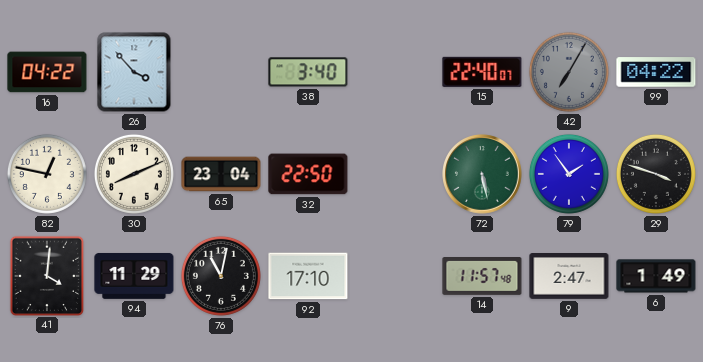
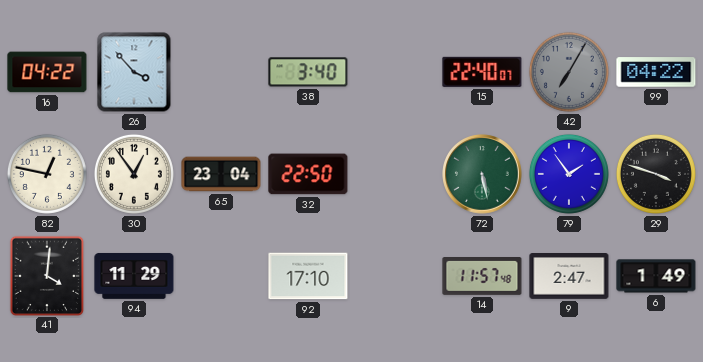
30: 8:11 -> 12:54
76: 11:02 -> none
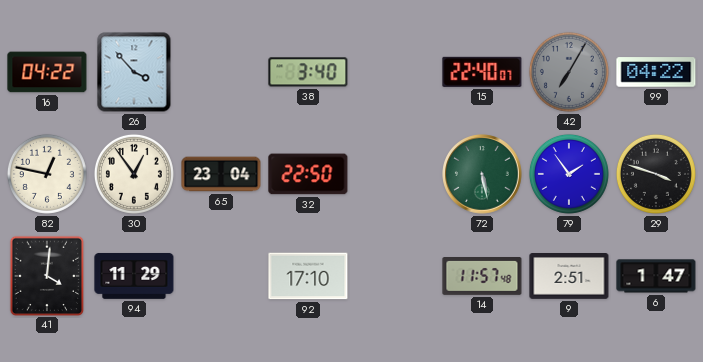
9: 2:47 -> 2:51
6: 1:49 -> 1:47
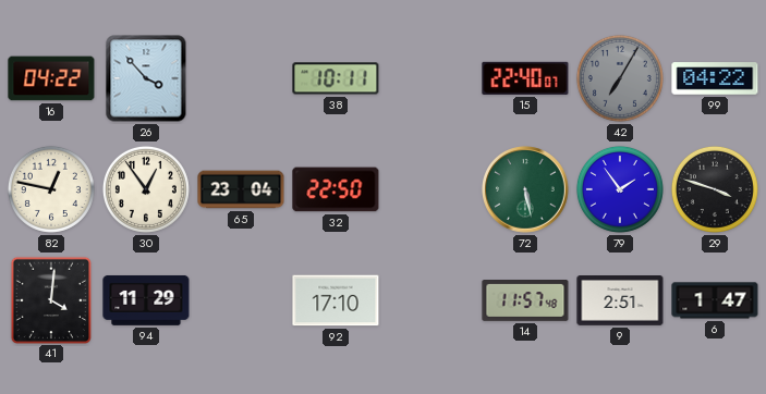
38: 3:40 -> 10:11
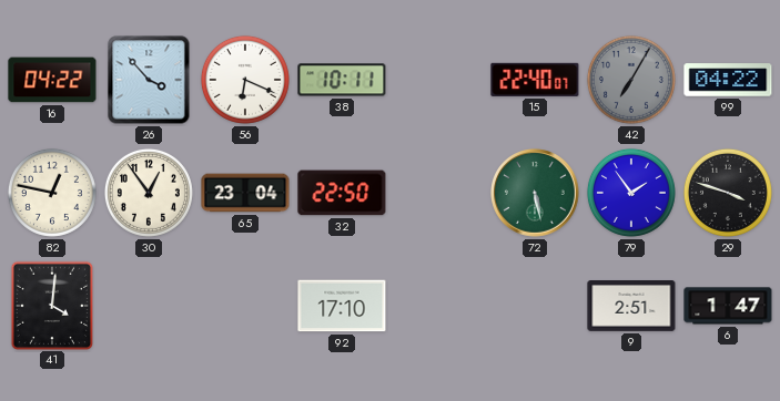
56: none -> 6:19
94: 11:29 -> none
14: 11:57 -> none
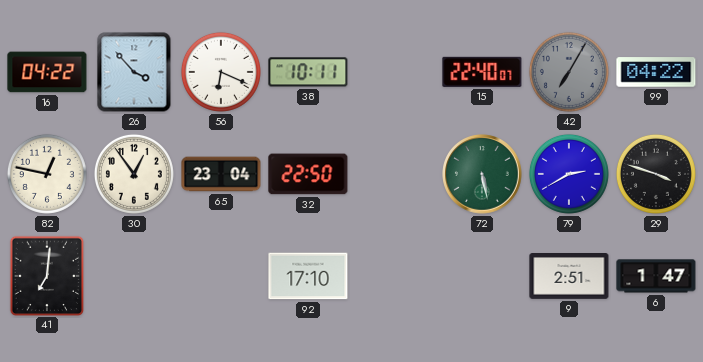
79: 1:54 -> 2:40
41: 4:01 -> 7:01
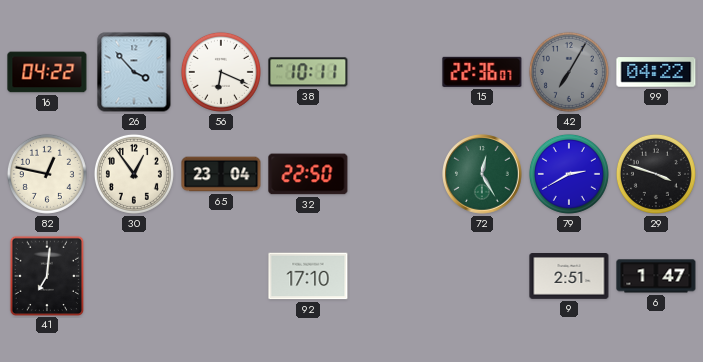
15: 22:40 -> 22:36
72: 5:28 -> 12:25
